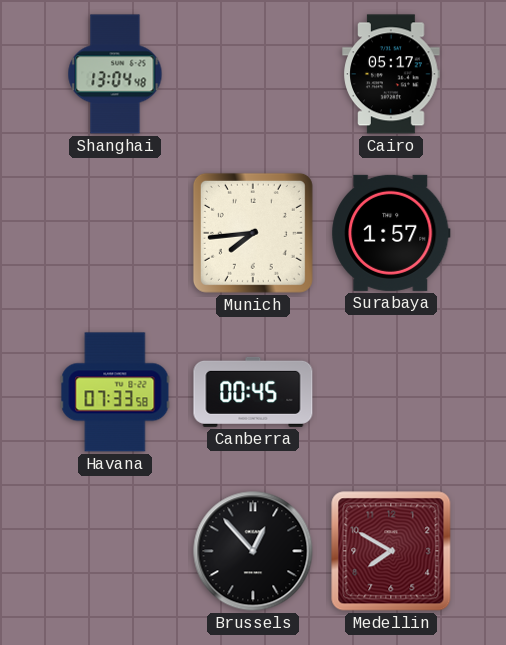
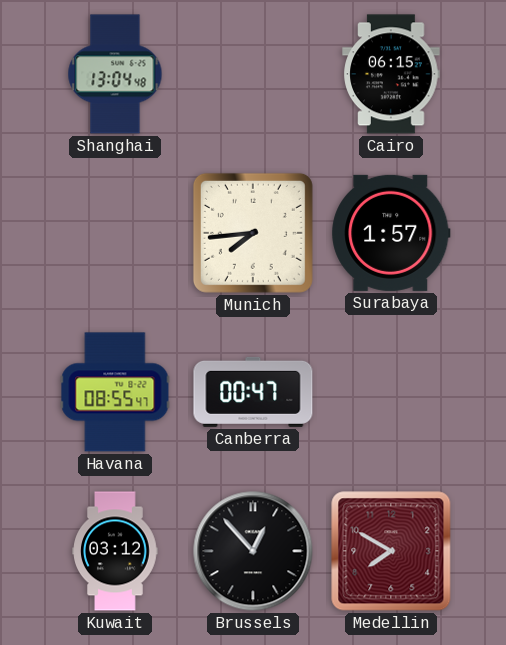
Cairo: 05:17 -> 06:15
Havana: 07:33 -> 08:55
Canberra: 00:45 -> 00:47
Kuwait: none -> 03:12
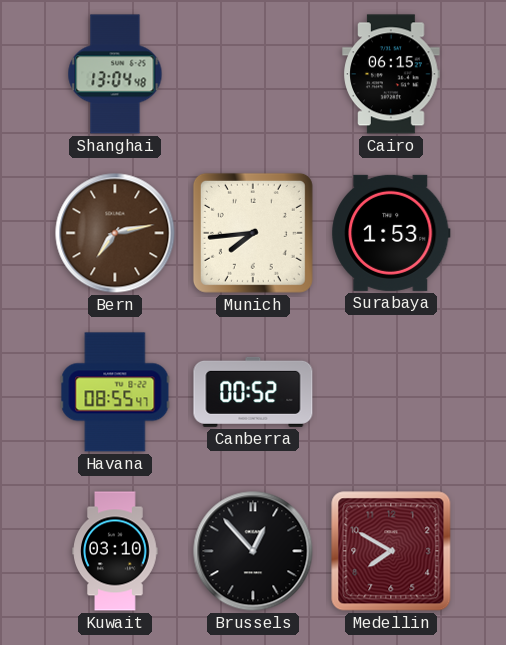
Bern: none -> 7:13
Surabaya: 1:57 -> 1:53
Canberra: 00:47 -> 00:52
Kuwait: 03:12 -> 03:10
